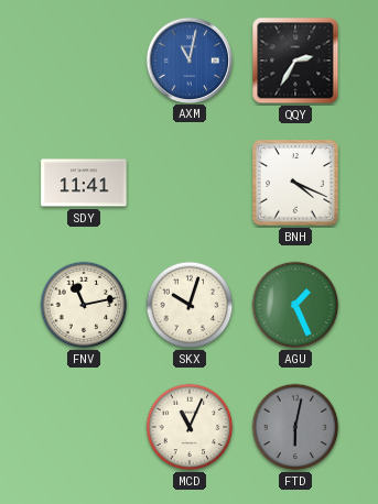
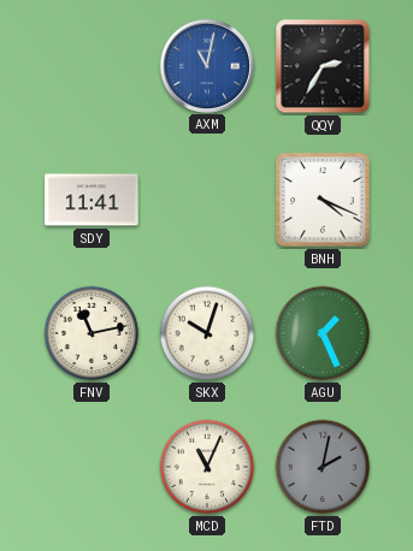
FTD: 6:02 -> 2:02
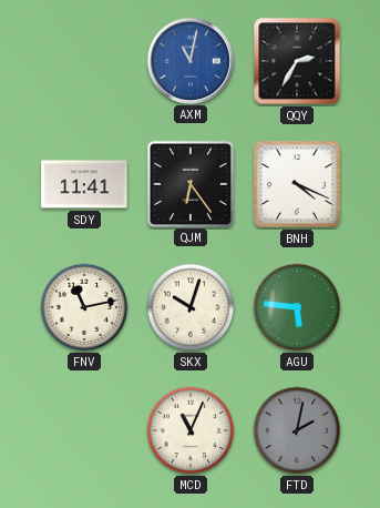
QJM: none -> 6:24
AGU: 1:26 -> 5:46
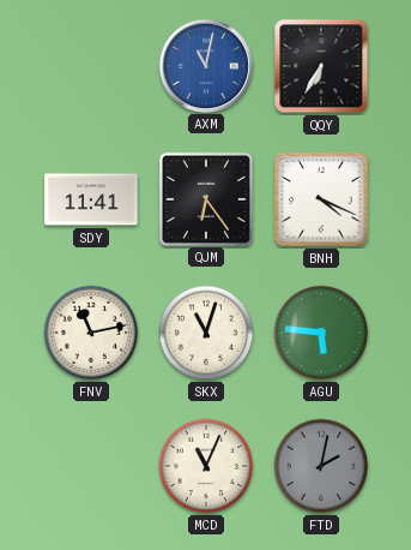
QQY: 2:35 -> 6:35
SKX: 10:03 -> 11:03
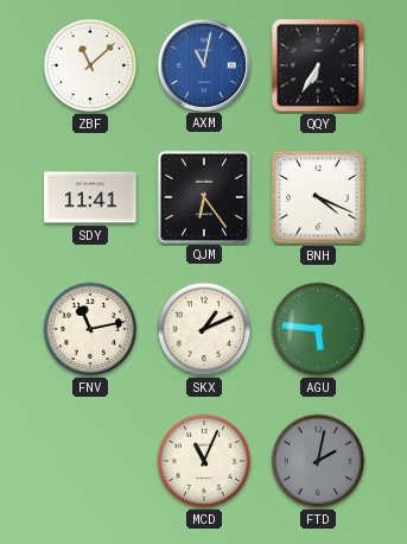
ZBF: none -> 11:08
SKX: 11:03 -> 1:11
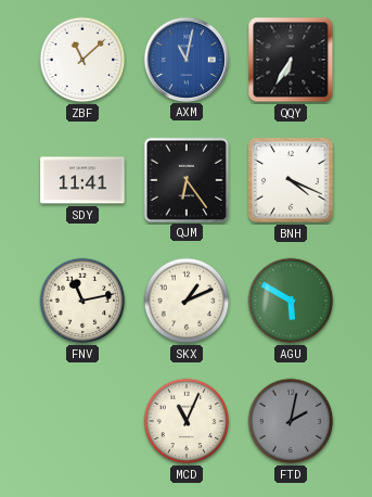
AGU: 5:46 -> 5:50
